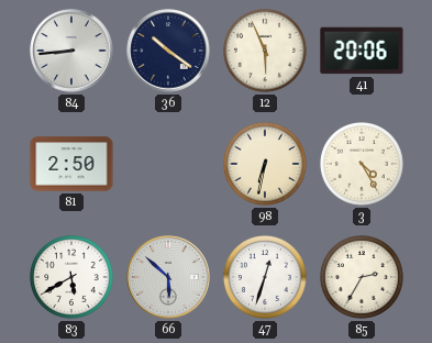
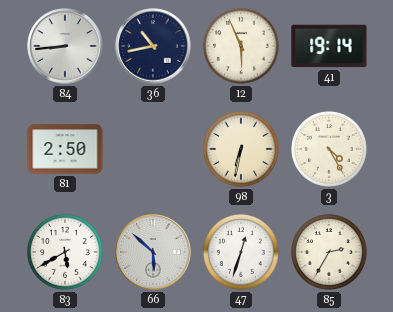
36: 10:21 -> 10:43
41: 20:06 -> 19:14
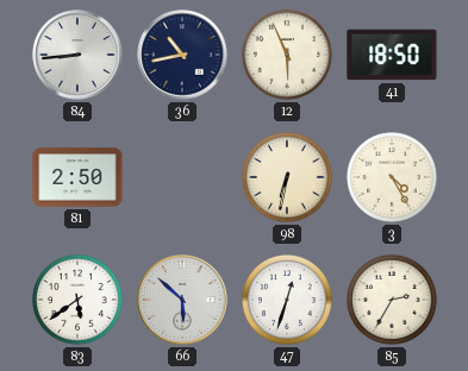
41: 19:14 -> 18:50
83: 5:40 -> 5:39
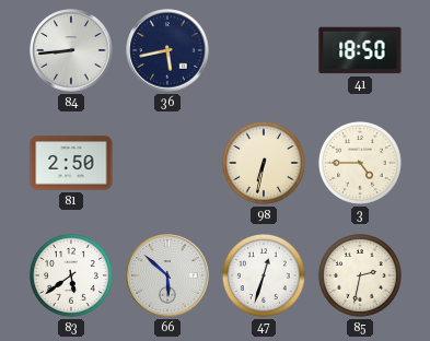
36: 10:43 -> 5:43
12: 5:56 -> none
3: 4:25 -> 4:45
85: 2:35 -> 2:32
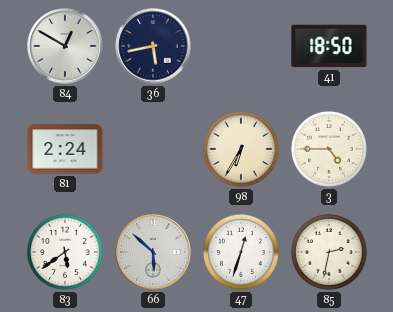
84: 8:44 -> 12:50
81: 2:50 -> 2:24
98: 6:32 -> 6:35
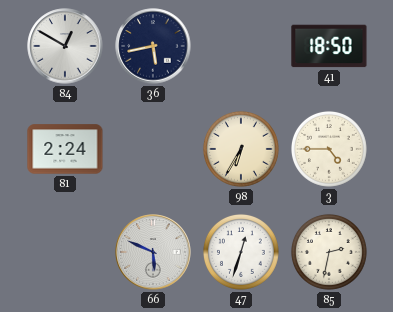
83: 5:39 -> none
66: 5:52 -> 5:49
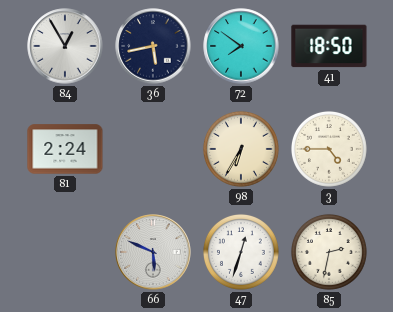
84: 12:50 -> 12:55
72: none -> 7:51
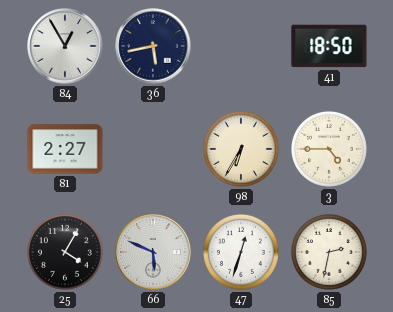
72: 7:51 -> none
81: 2:24 -> 2:27
25: none -> 4:05
